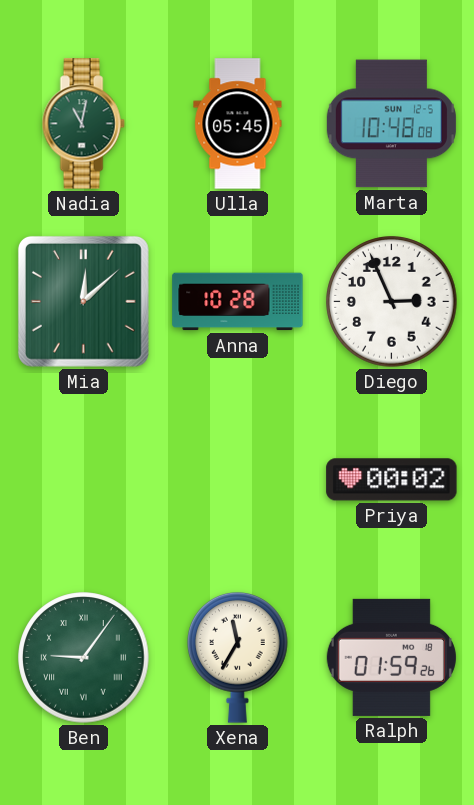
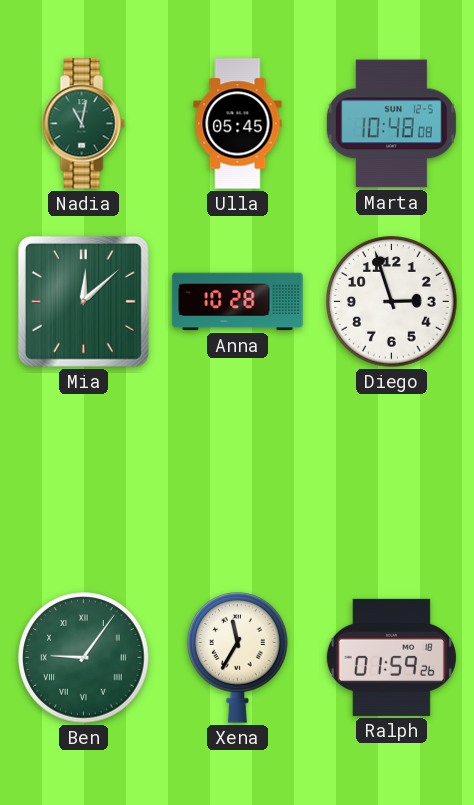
Diego: 2:56 -> 2:57
Priya: 00:02 -> none
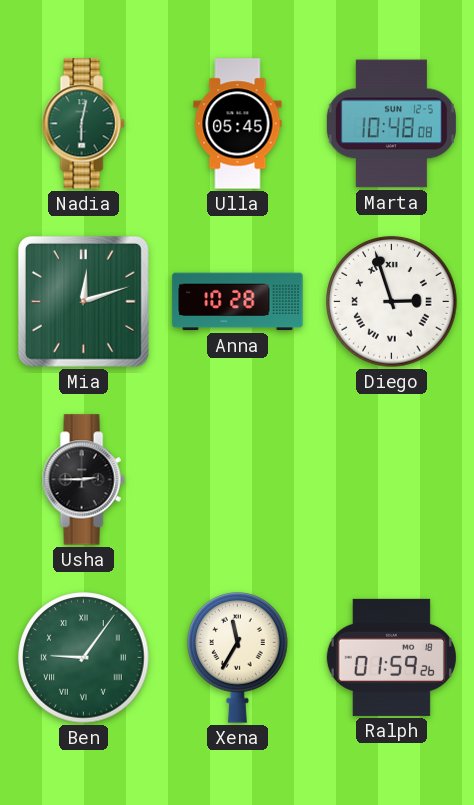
Nadia: 11:02 -> 6:02
Mia: 12:08 -> 12:12
Diego numerals: Arabic -> Roman
Usha: none -> 2:45
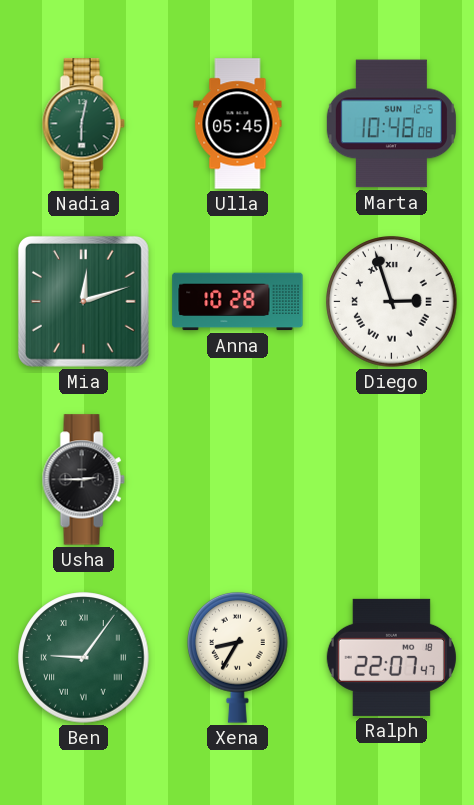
Xena: 11:35 -> 8:35
Ralph: 01:59 -> 22:07
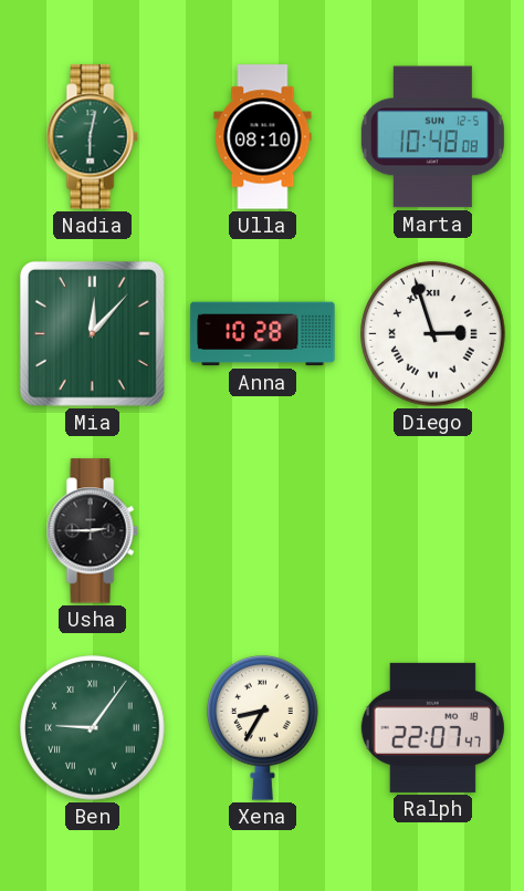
Ulla: 05:45 -> 08:10
Mia: 12:12 -> 12:07
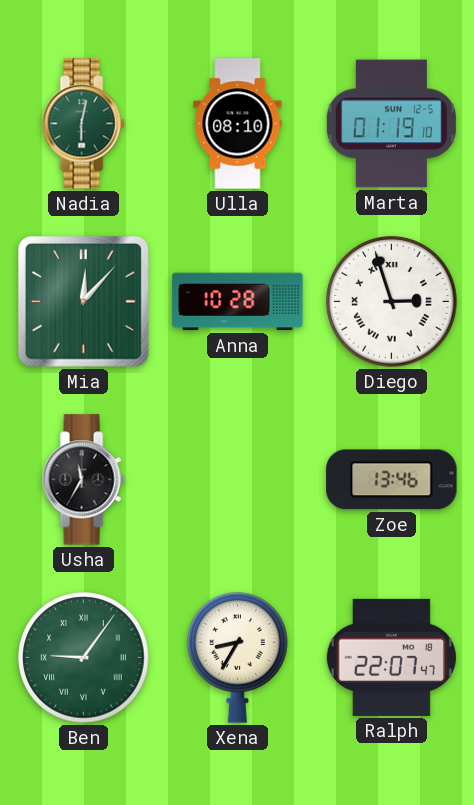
Marta: 10:48 -> 01:19
Usha: 2:45 -> 11:35
Zoe: none -> 13:46
